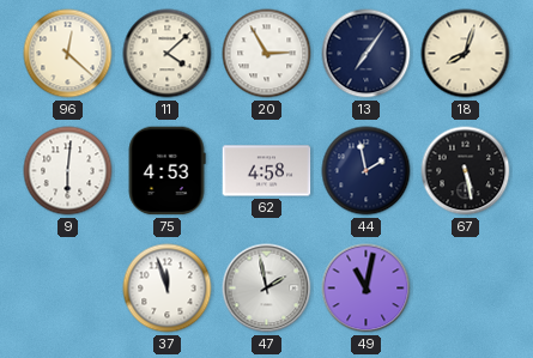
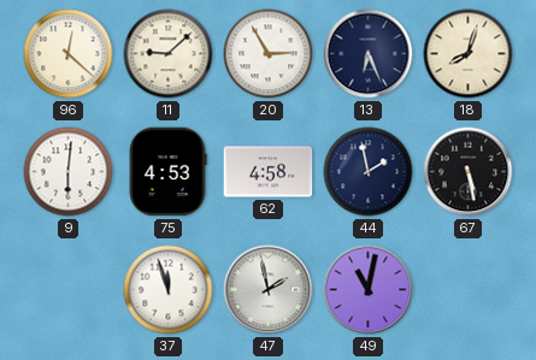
11: 4:08 -> 9:08
13: 7:06 -> 6:26
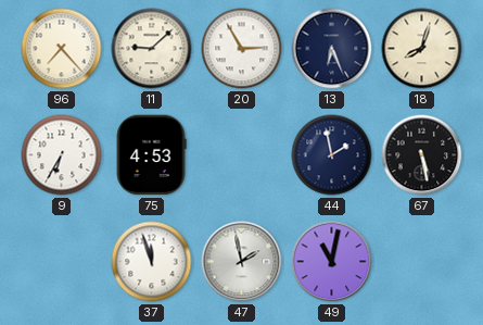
96: 12:22 -> 7:23
9: 6:01 -> 6:35
62: 4:58 -> none
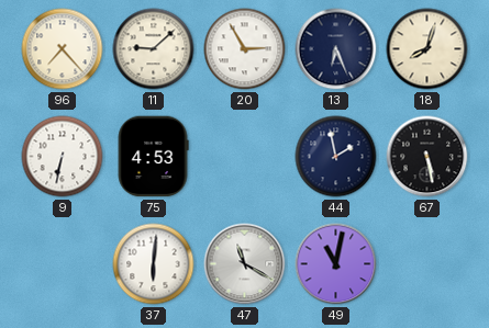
9: 6:35 -> 6:32
37: 11:57 -> 6:01
47: 1:58 -> 11:20
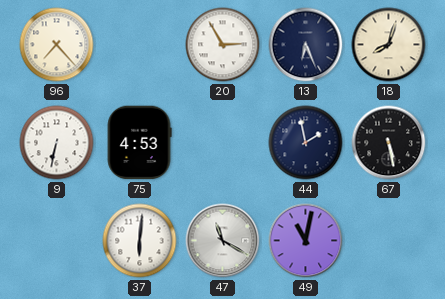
11: 9:08 -> none
